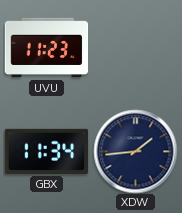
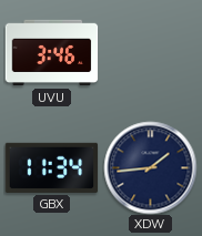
UVU: 11:23 -> 3:46
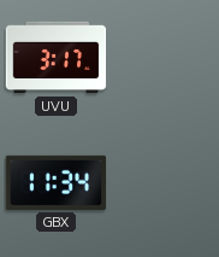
UVU: 3:46 -> 3:17
XDW: 1:44 -> none
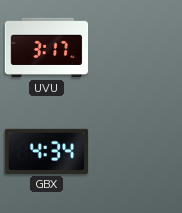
GBX: 11:34 -> 4:34
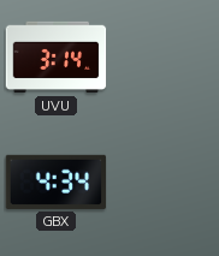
UVU: 3:17 -> 3:14
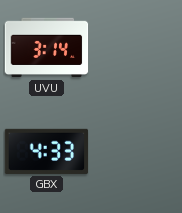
GBX: 4:34 -> 4:33
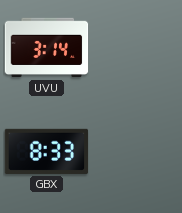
GBX: 4:33 -> 8:33
